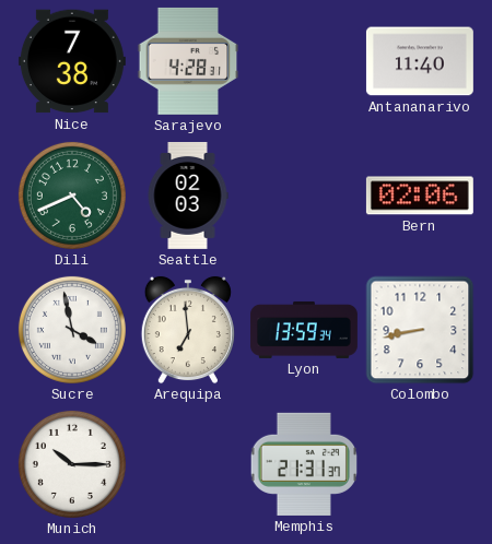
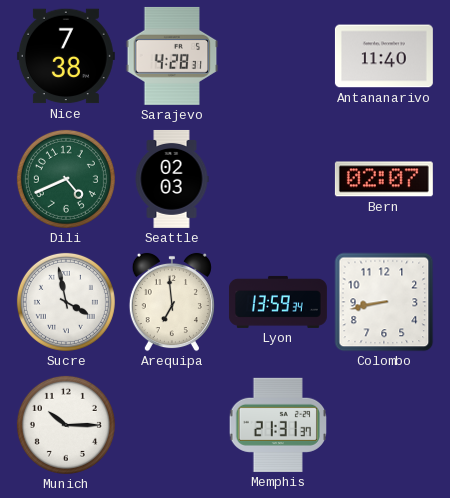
Bern: 02:06 -> 02:07
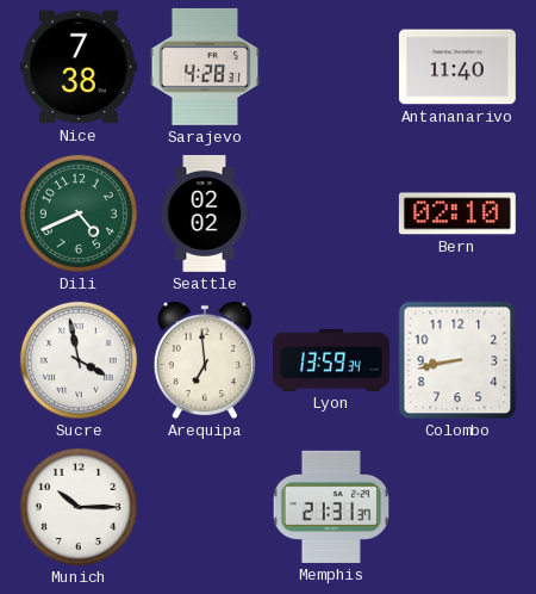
Seattle: 02:03 -> 02:02
Bern: 02:07 -> 02:10
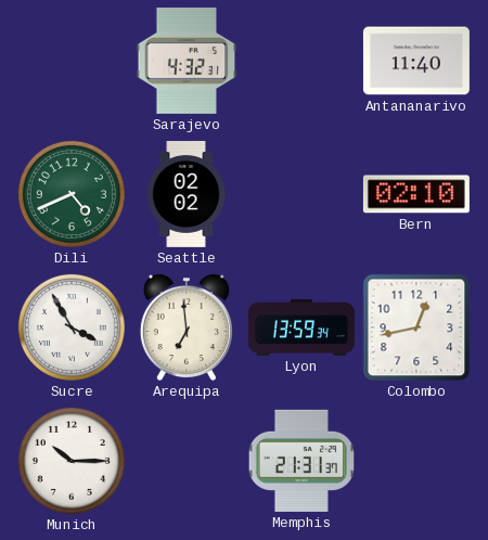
Nice: 7:38 -> none
Sarajevo: 4:28 -> 4:32
Sucre: 3:58 -> 3:55
Colombo: 8:43 -> 12:43
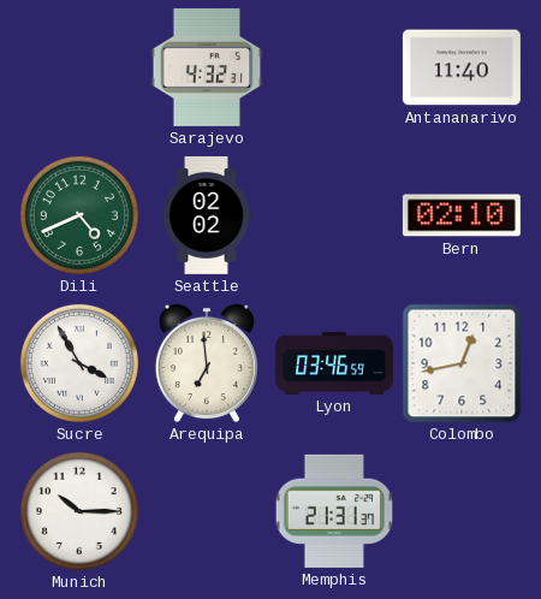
Lyon: 13:59 -> 03:46
